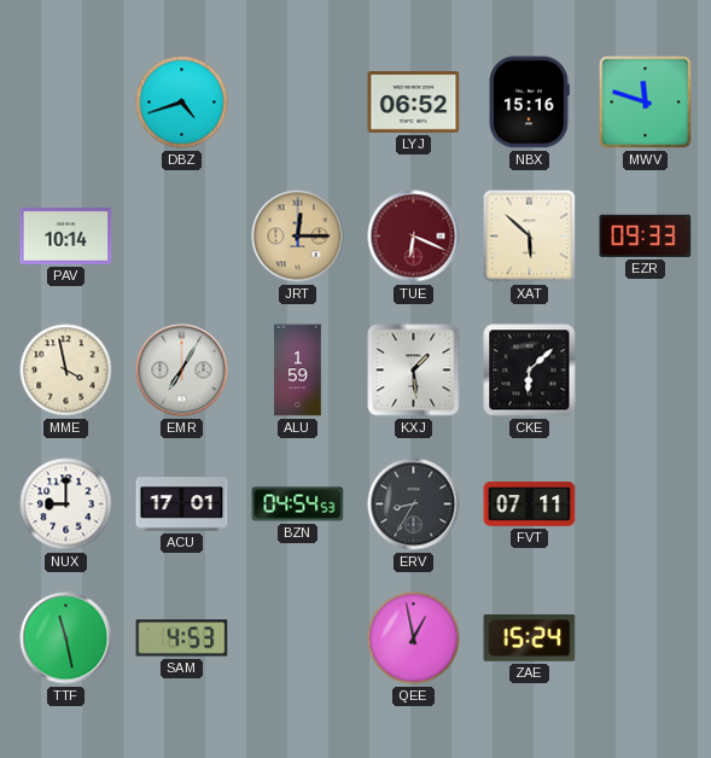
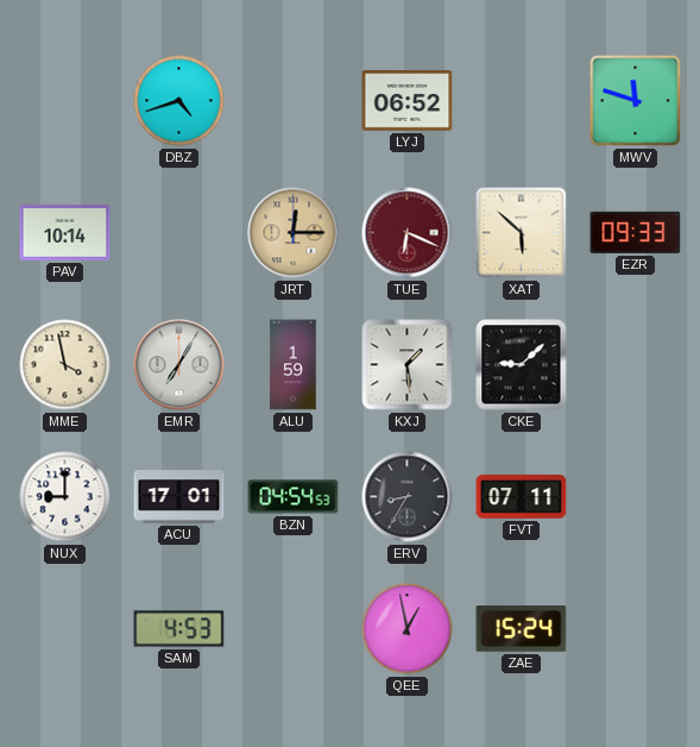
NBX: 15:16 -> none
CKE: 6:08 -> 9:08
TTF: 11:28 -> none
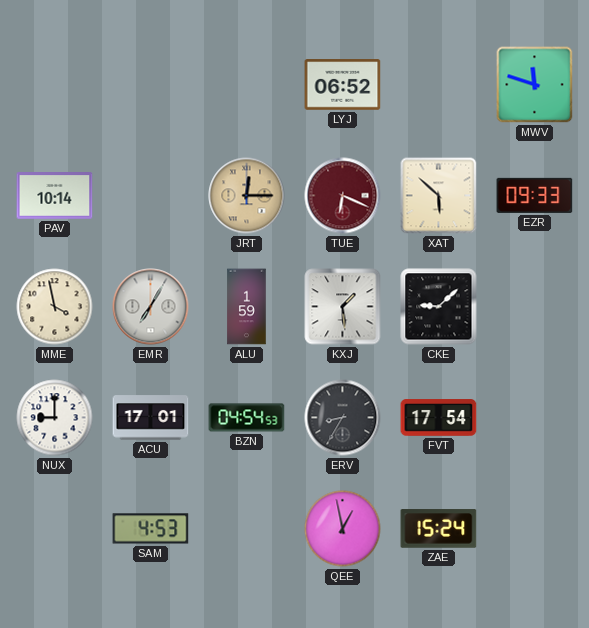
DBZ: 4:42 -> none
FVT: 07:11 -> 17:54
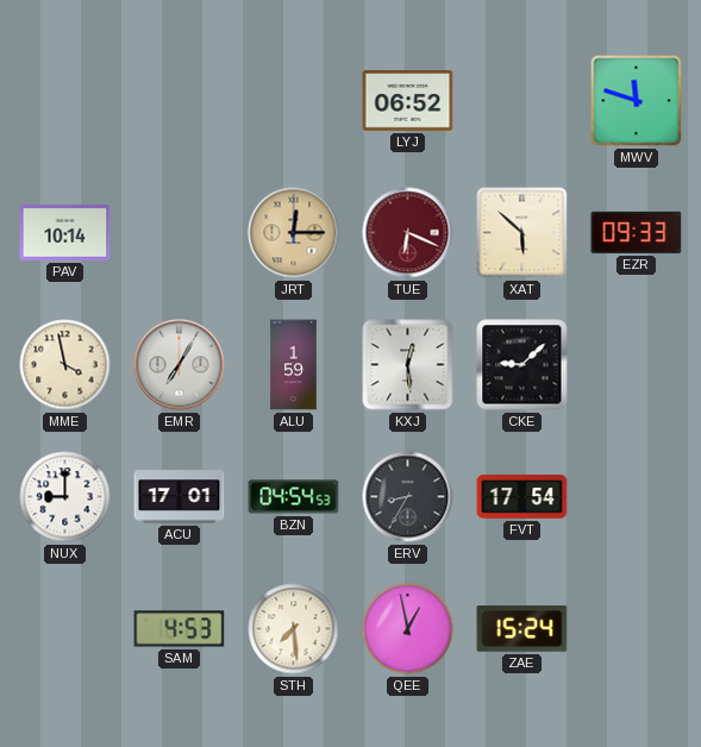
KXJ: 1:29 -> 12:29
STH: none -> 7:29
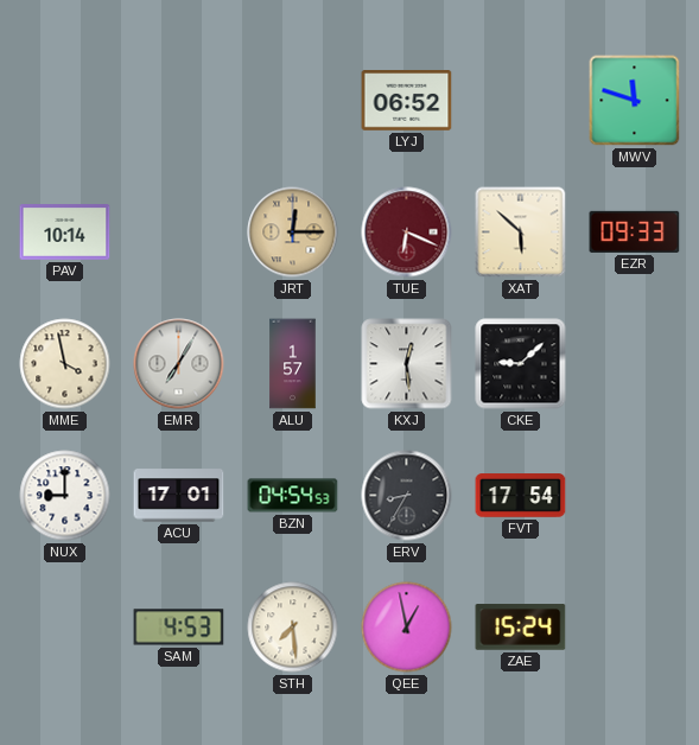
ALU: 1:59 -> 1:57
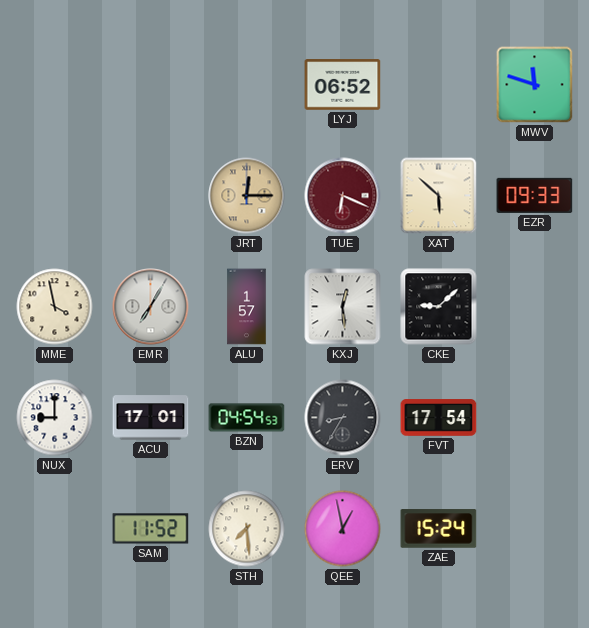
PAV: 10:14 -> none
SAM: 4:53 -> 11:52
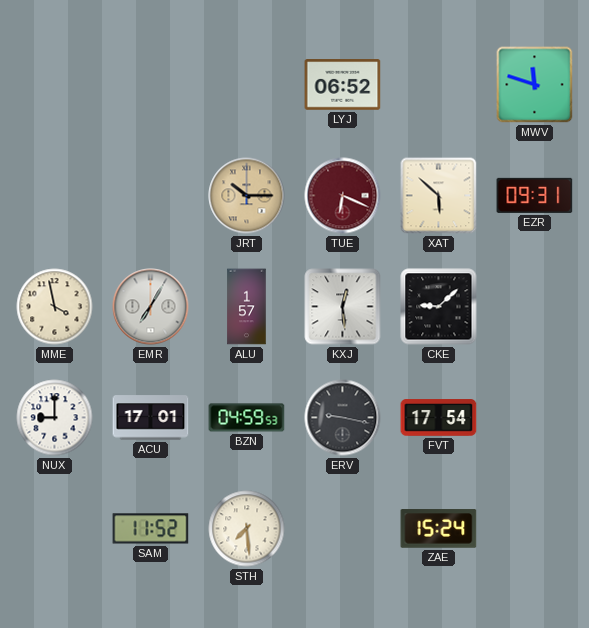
JRT: 12:15 -> 10:15
EZR: 09:33 -> 09:31
BZN: 04:54 -> 04:59
ERV: 8:35 -> 9:17
QEE: 12:58 -> none
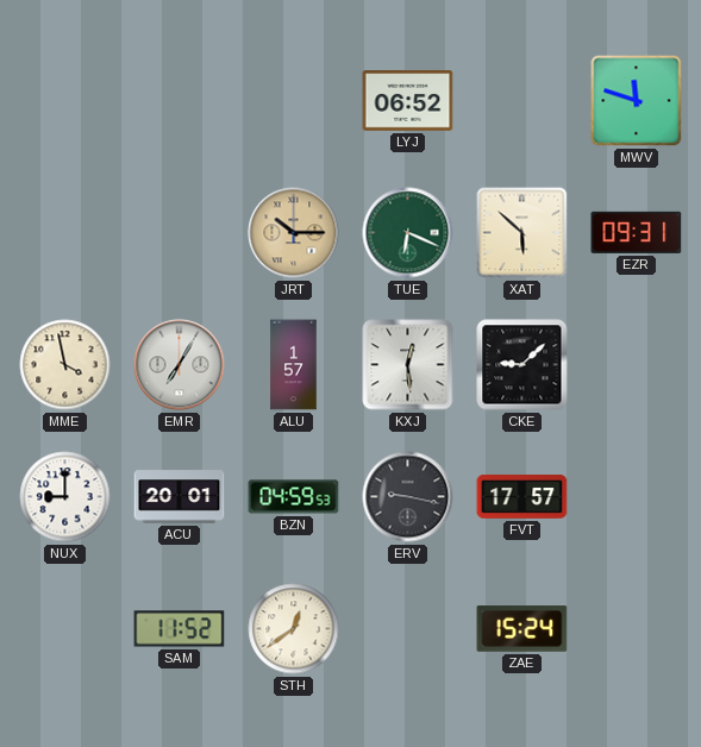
TUE dial: burgundy -> green
ACU: 17:01 -> 20:01
FVT: 17:54 -> 17:57
STH: 7:29 -> 12:39
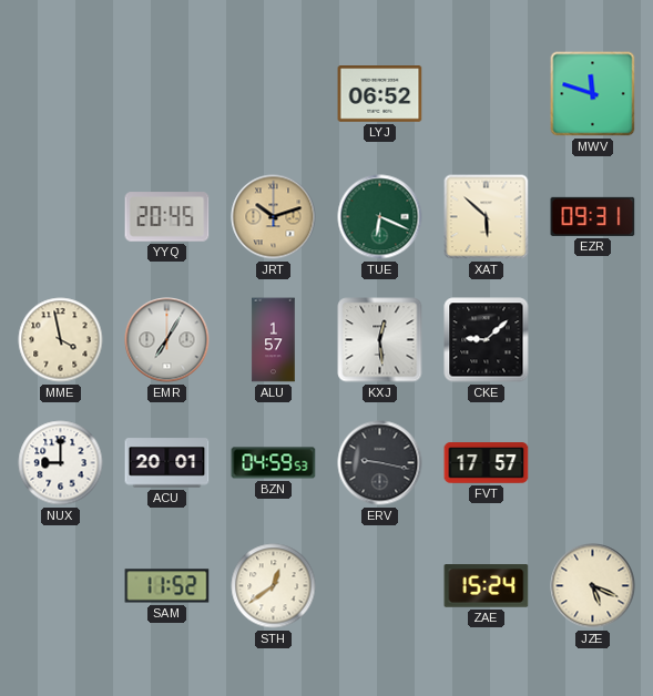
YYQ: none -> 20:45
JRT: 10:15 -> 10:12
JZE: none -> 5:19
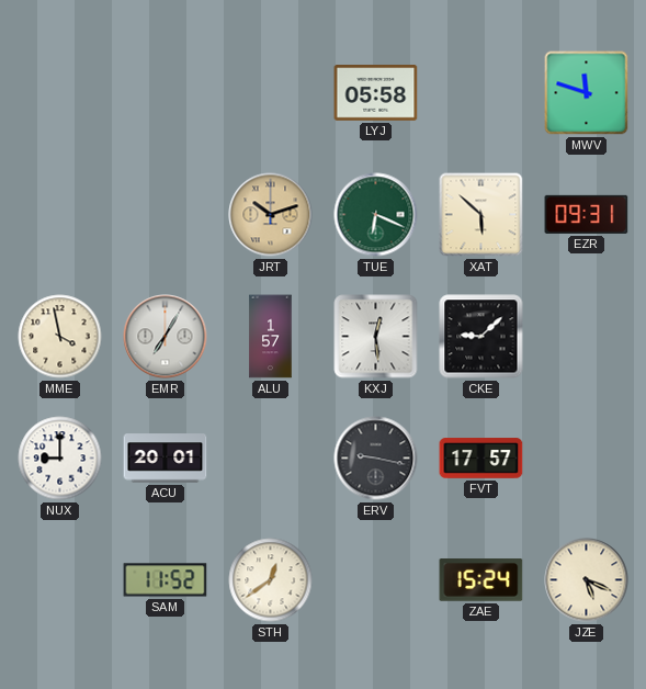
LYJ: 06:52 -> 05:58
YYQ: 20:45 -> none
BZN: 04:59 -> none
